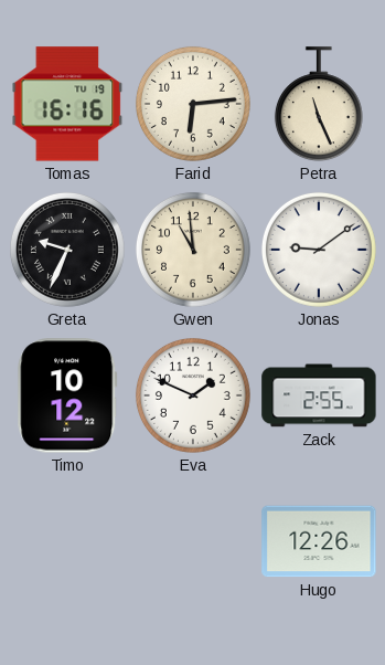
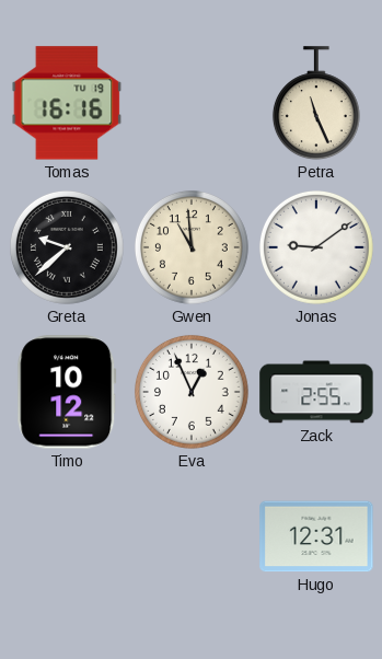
Farid: 6:14 -> none
Greta: 9:34 -> 9:38
Eva: 1:49 -> 12:56
Hugo: 12:26 -> 12:31
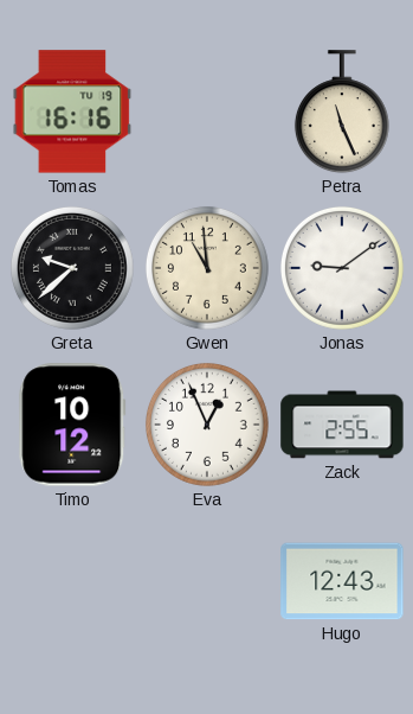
Hugo: 12:31 -> 12:43
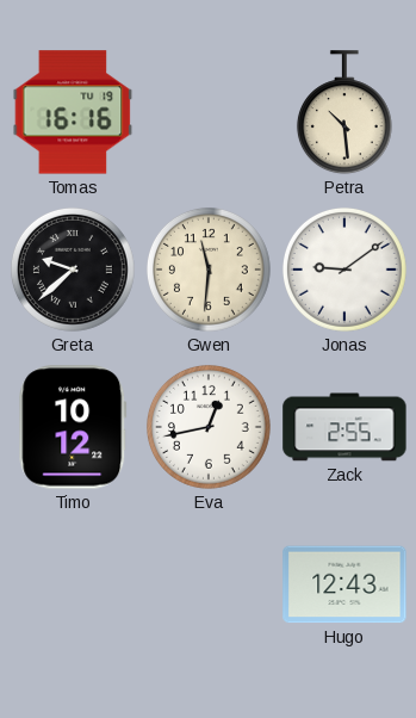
Petra: 11:26 -> 10:29
Gwen: 10:59 -> 11:31
Eva: 12:56 -> 12:43
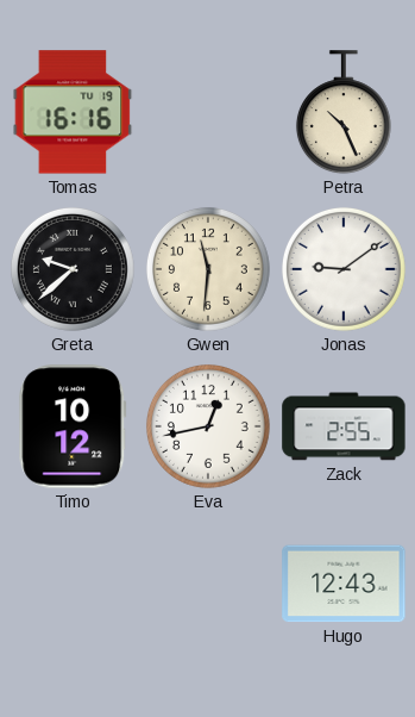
Petra: 10:29 -> 10:26
